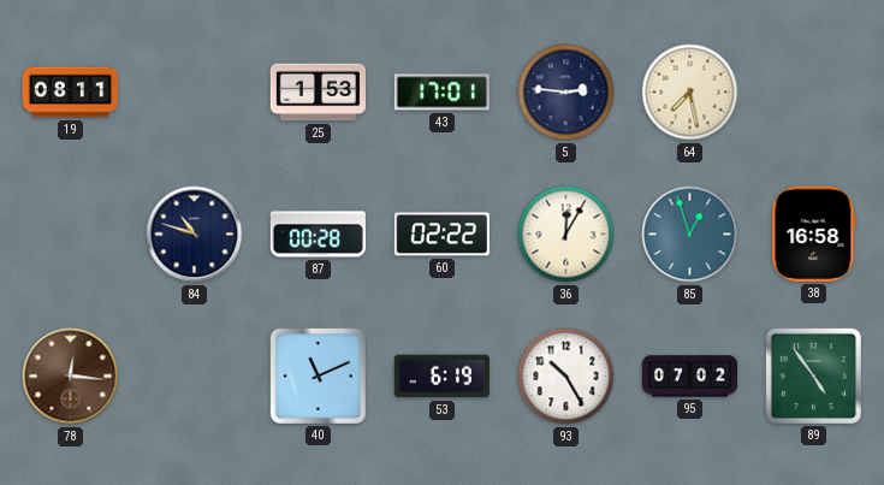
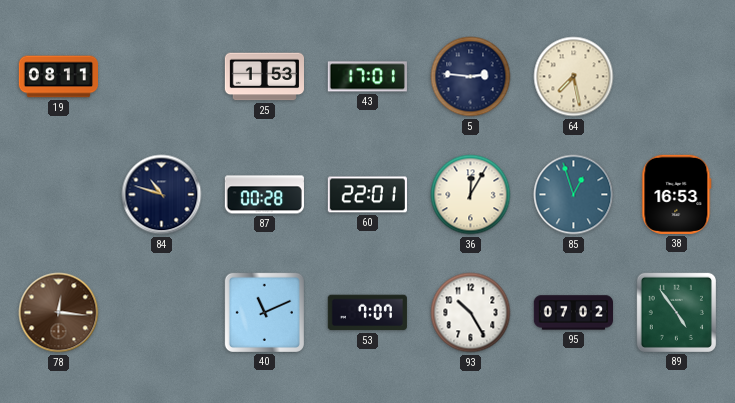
60: 02:22 -> 22:01
38: 16:58 -> 16:53
53: 6:19 -> 7:07
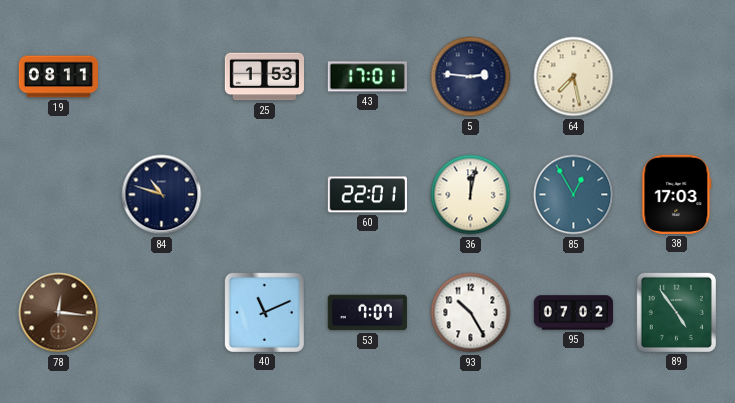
87: 00:28 -> none
36: 12:05 -> 12:02
85: 12:57 -> 12:55
38: 16:53 -> 17:03
